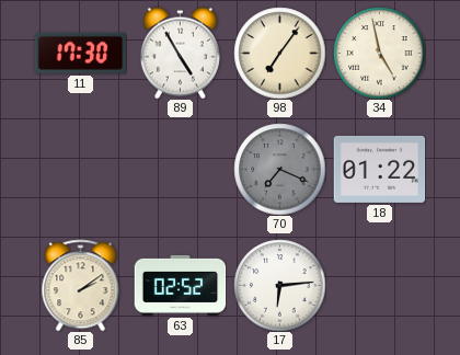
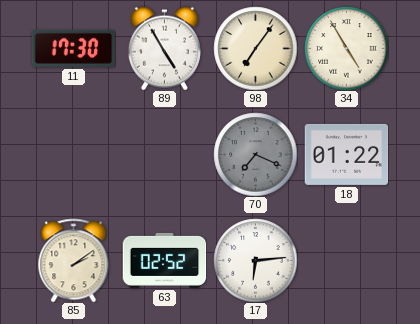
34: 4:58 -> 4:55
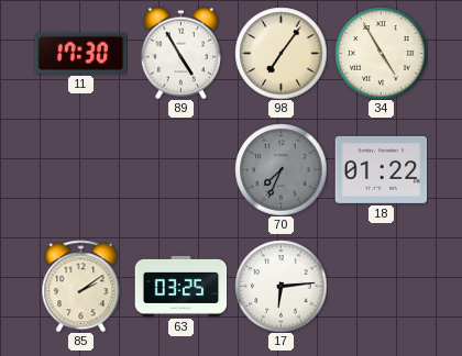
70: 7:19 -> 7:34
63: 02:52 -> 03:25
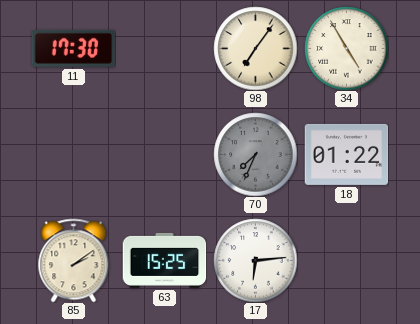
89: 4:55 -> none
63: 03:25 -> 15:25
